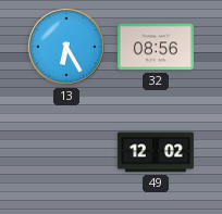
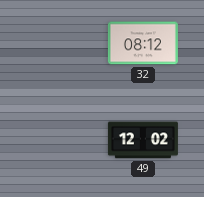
13: 6:25 -> none
32: 08:56 -> 08:12
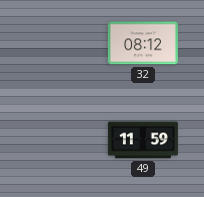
49: 12:02 -> 11:59
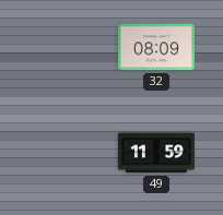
32: 08:12 -> 08:09
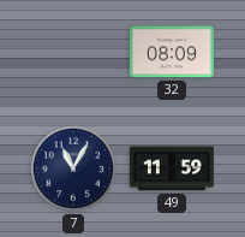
7: none -> 11:05
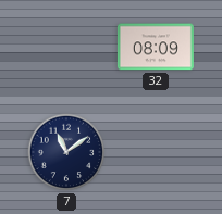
7: 11:05 -> 11:09
49: 11:59 -> none
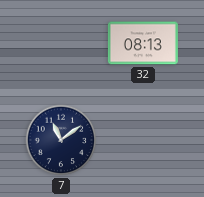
32: 08:09 -> 08:13
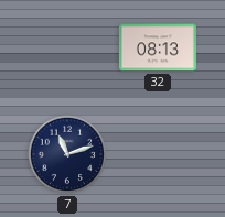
7: 11:09 -> 11:12
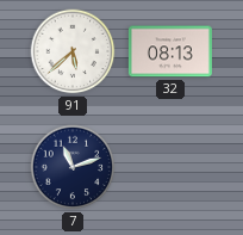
91: none -> 5:38
